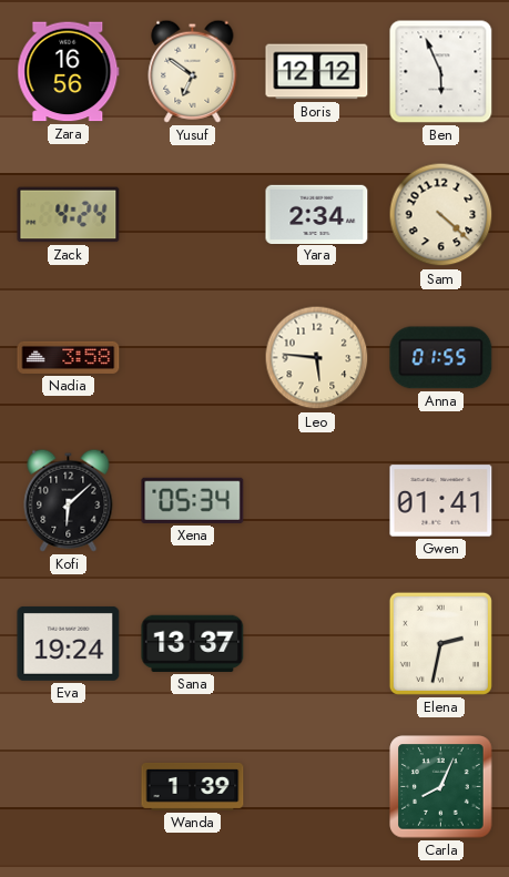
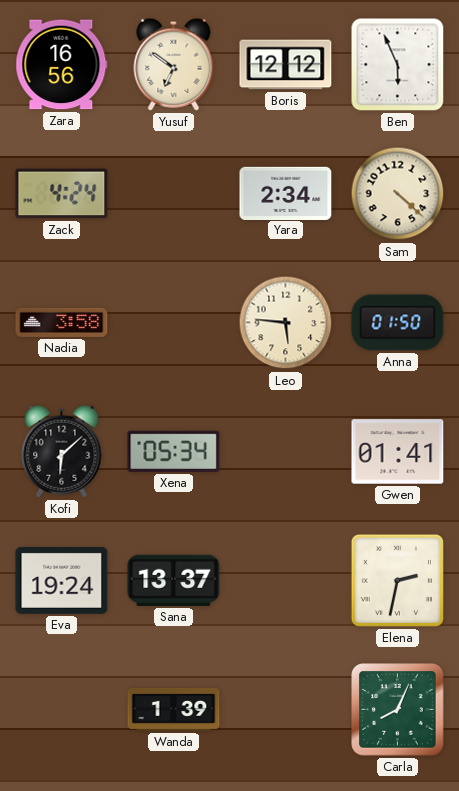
Anna: 01:55 -> 01:50
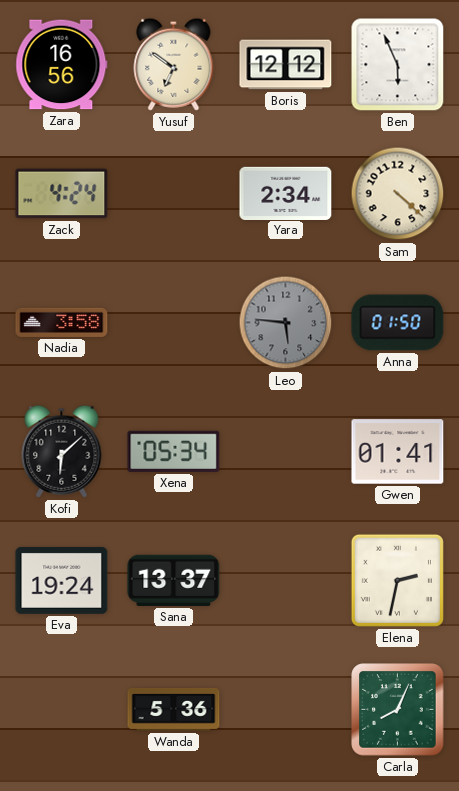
Leo dial: cream -> grey
Wanda: 1:39 -> 5:36
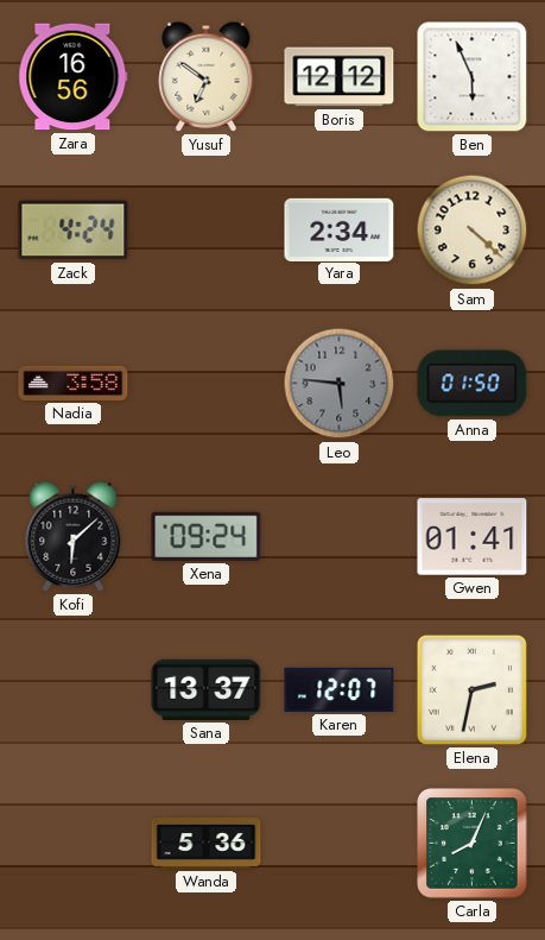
Xena: 05:34 -> 09:24
Eva: 19:24 -> none
Karen: none -> 12:07
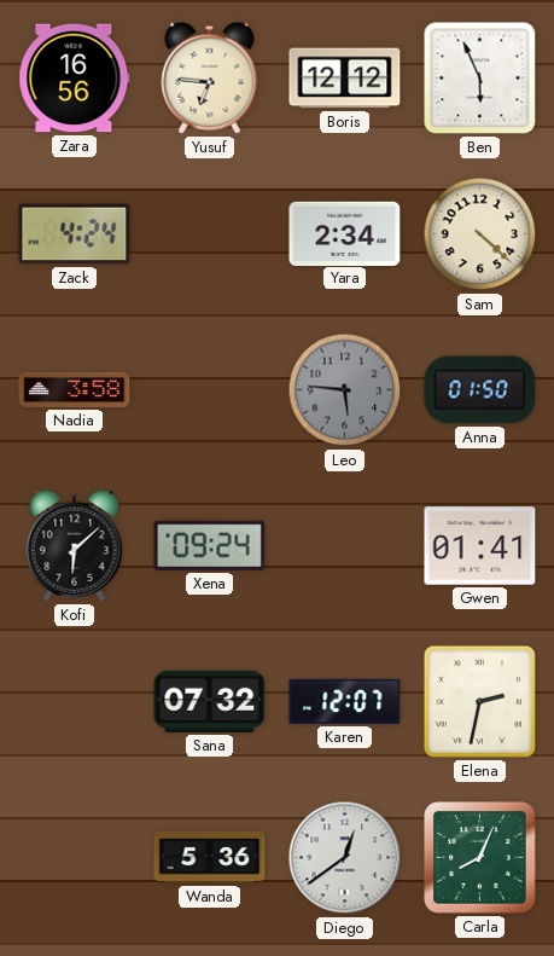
Yusuf: 6:51 -> 6:46
Sana: 13:37 -> 07:32
Diego: none -> 12:39
